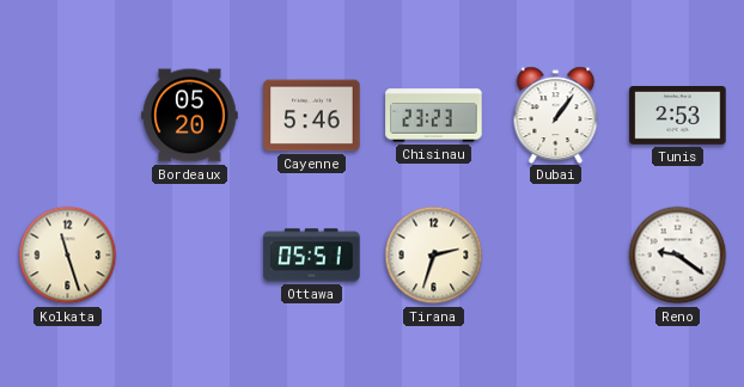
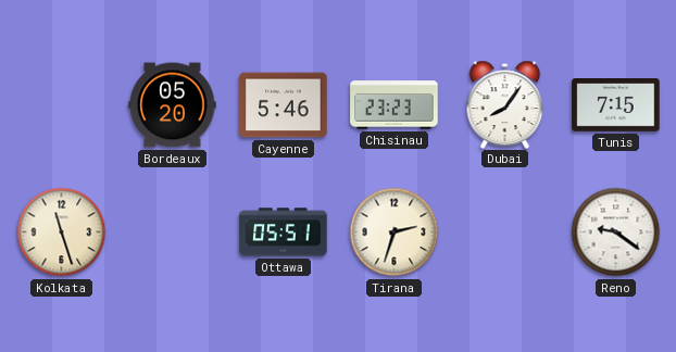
Dubai: 1:06 -> 8:06
Tunis: 2:53 -> 7:15
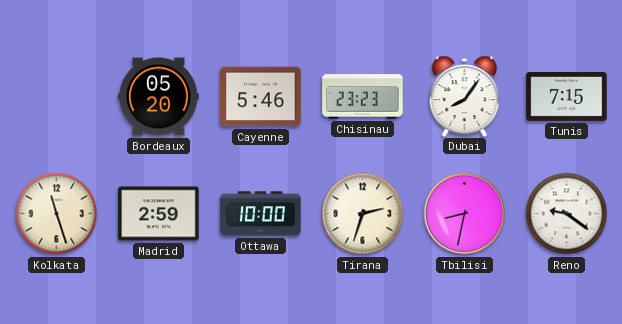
Madrid: none -> 2:59
Ottawa: 05:51 -> 10:00
Tbilisi: none -> 8:32
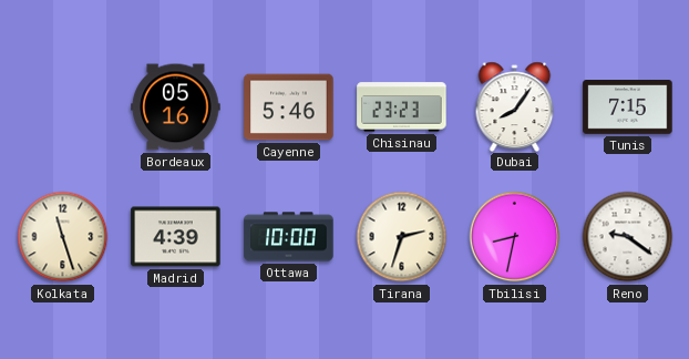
Bordeaux: 05:20 -> 05:16
Madrid: 2:59 -> 4:39
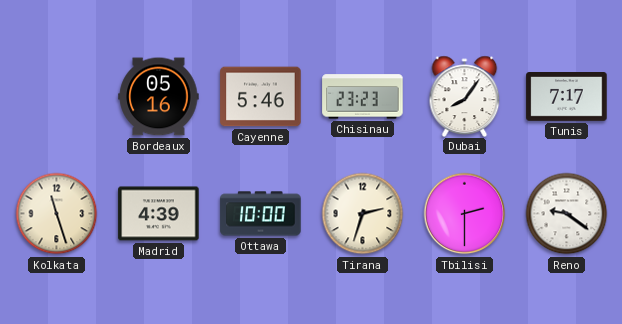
Tunis: 7:15 -> 7:17
Tbilisi: 8:32 -> 2:30
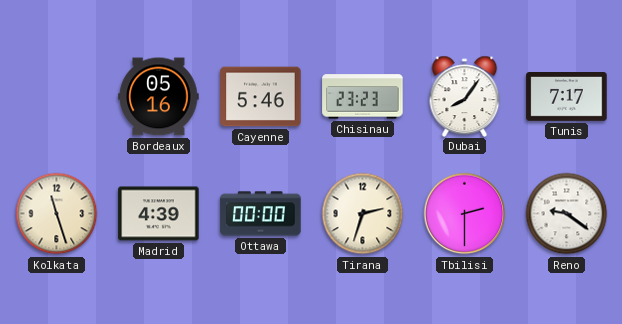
Ottawa: 10:00 -> 00:00
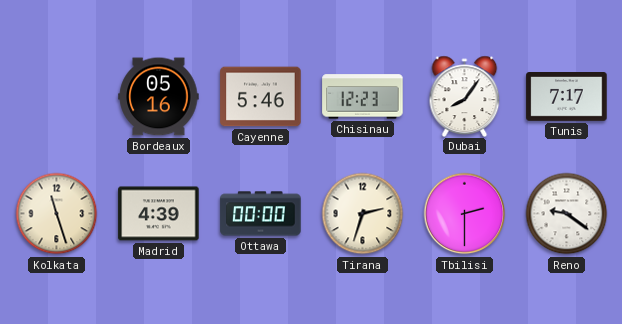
Chisinau: 23:23 -> 12:23
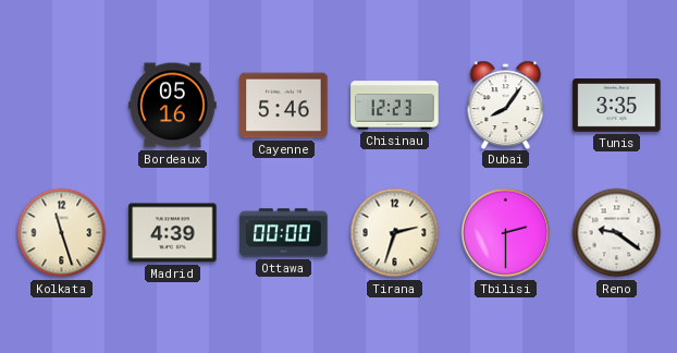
Tunis: 7:17 -> 3:35
